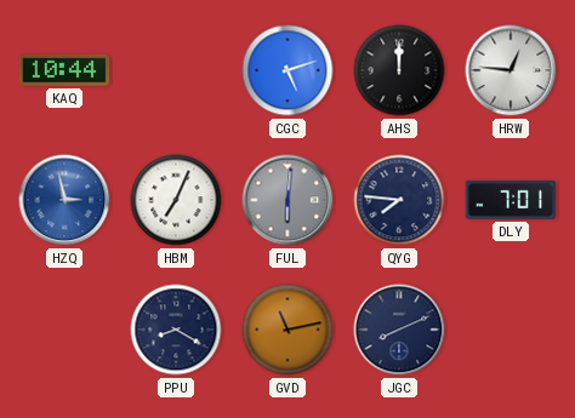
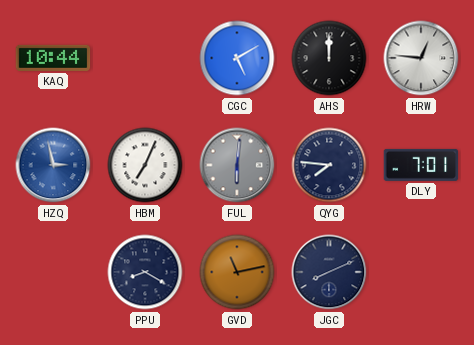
CGC: 5:12 -> 5:10
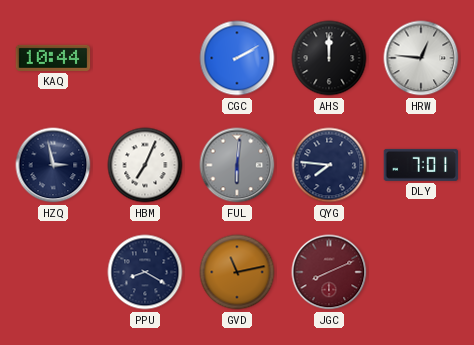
CGC: 5:10 -> 2:10
HZQ dial: blue -> navy
JGC dial: navy -> burgundy
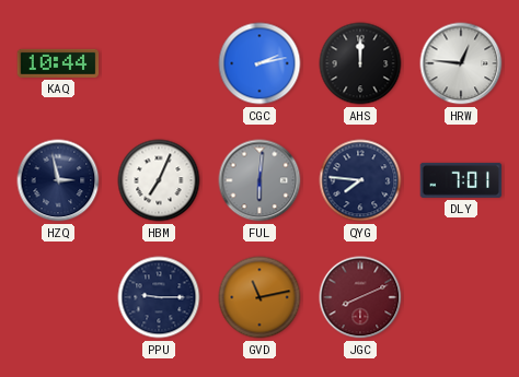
CGC: 2:10 -> 2:13
PPU: 8:20 -> 9:15
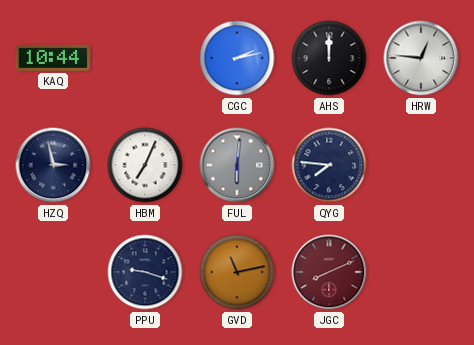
DLY: 7:01 -> none
PPU: 9:15 -> 9:18
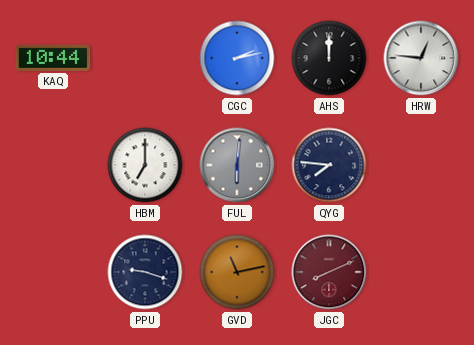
HZQ: 2:58 -> none
HBM: 7:04 -> 7:00
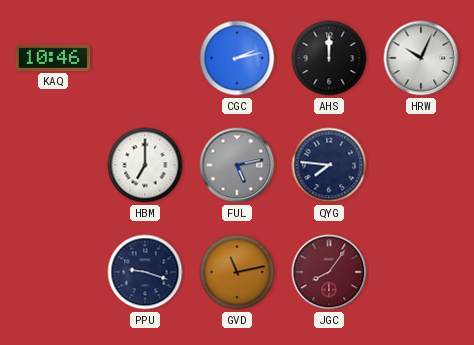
KAQ: 10:44 -> 10:46
HRW: 12:46 -> 10:04
FUL: 6:01 -> 5:13
JGC: 8:11 -> 8:06
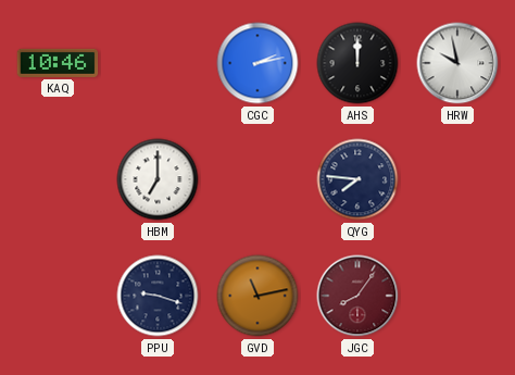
HRW: 10:04 -> 9:58
FUL: 5:13 -> none
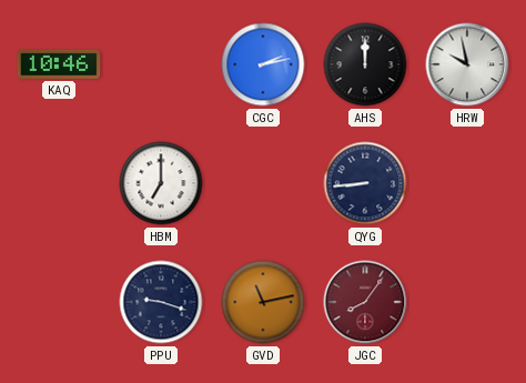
QYG: 7:46 -> 8:44
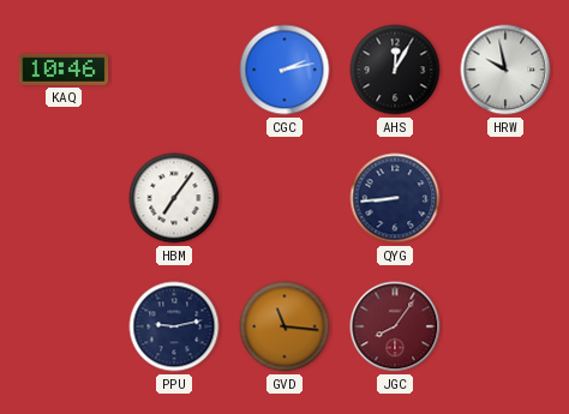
AHS: 12:00 -> 12:05
HBM: 7:00 -> 7:06
PPU: 9:18 -> 9:13
GVD: 11:13 -> 11:16
